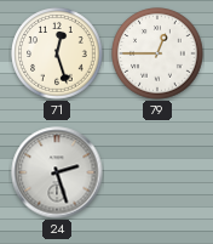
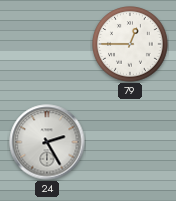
71: 12:27 -> none
24: 2:27 -> 2:25
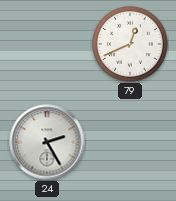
79: 12:45 -> 12:41
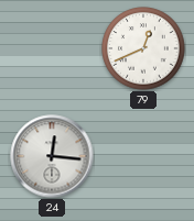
24: 2:25 -> 12:16
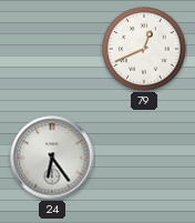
24: 12:16 -> 6:24
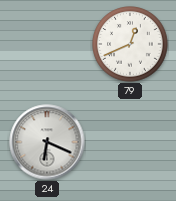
24: 6:24 -> 6:19
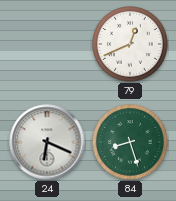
84: none -> 8:27
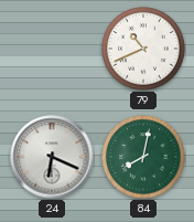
79: 12:41 -> 10:41
84: 8:27 -> 8:02
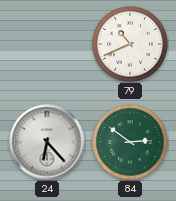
24: 6:19 -> 6:23
84: 8:02 -> 2:51
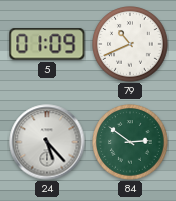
5: none -> 01:09
24: 6:23 -> 5:23
